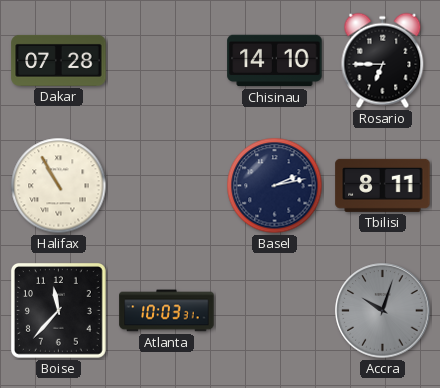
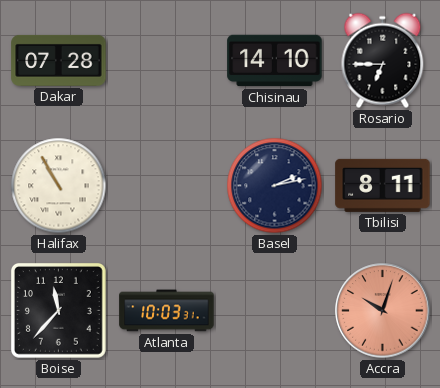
Accra dial: grey -> salmon
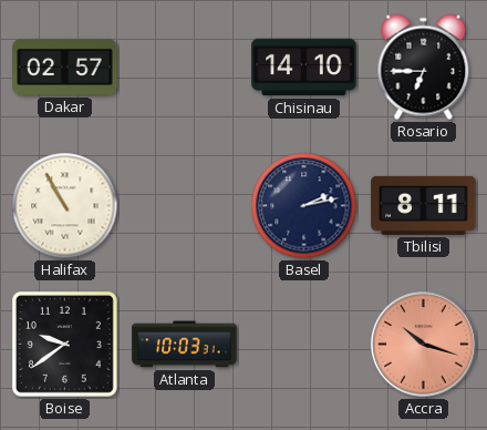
Dakar: 07:28 -> 02:57
Boise: 11:37 -> 9:39
Accra: 10:03 -> 10:18
